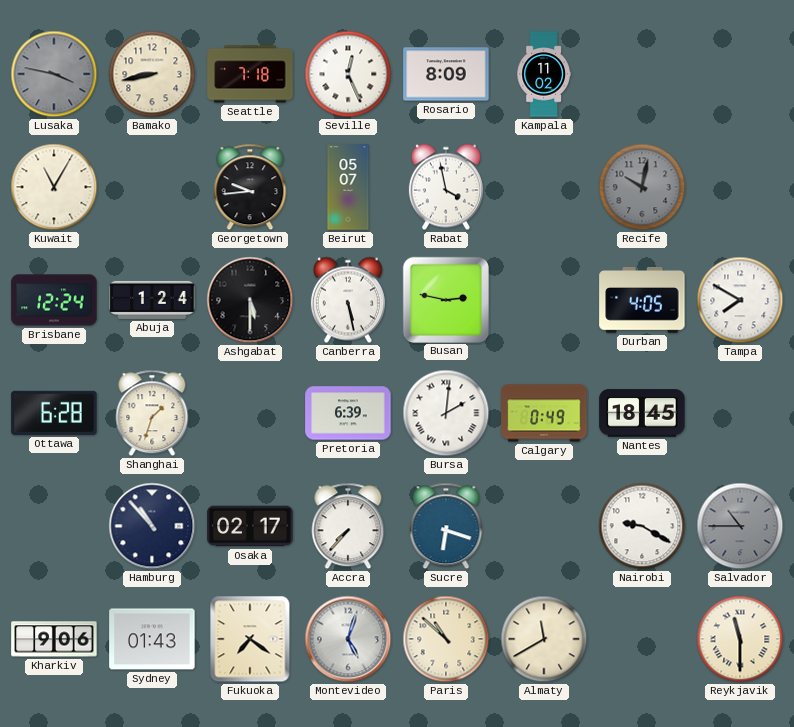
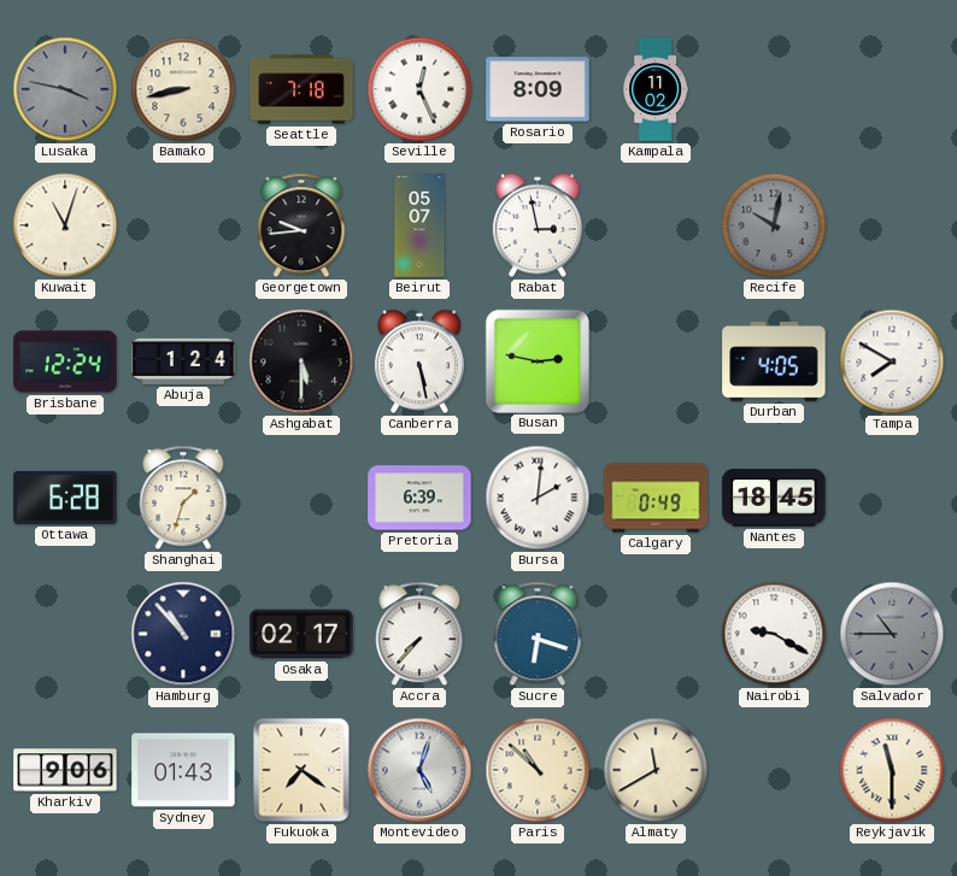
Kuwait: 11:05 -> 11:03
Rabat: 3:58 -> 2:58
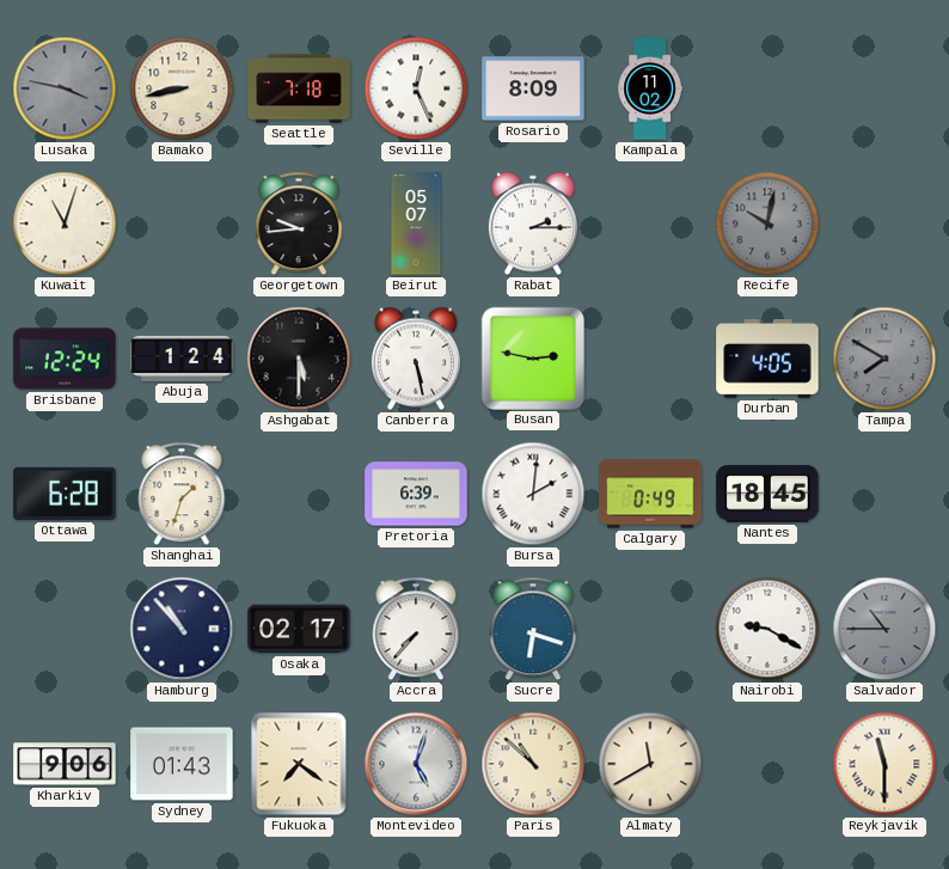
Rabat: 2:58 -> 2:15
Tampa dial: white -> grey
